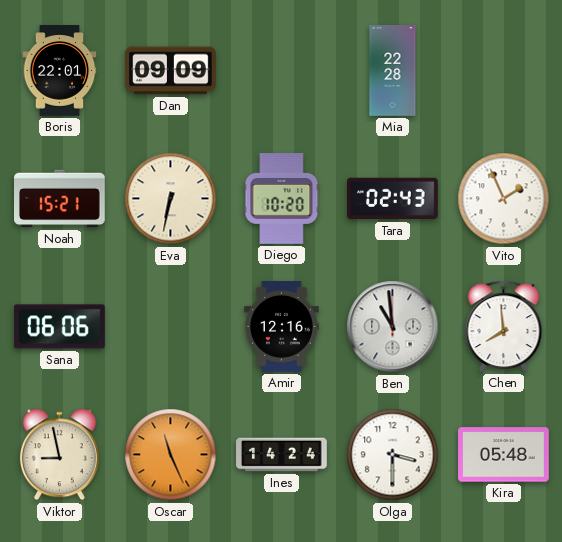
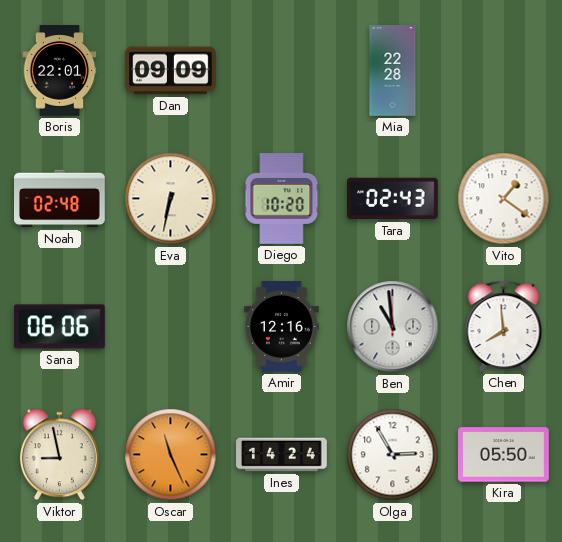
Noah: 15:21 -> 02:48
Vito: 1:56 -> 1:21
Olga: 3:30 -> 2:55
Kira: 05:48 -> 05:50
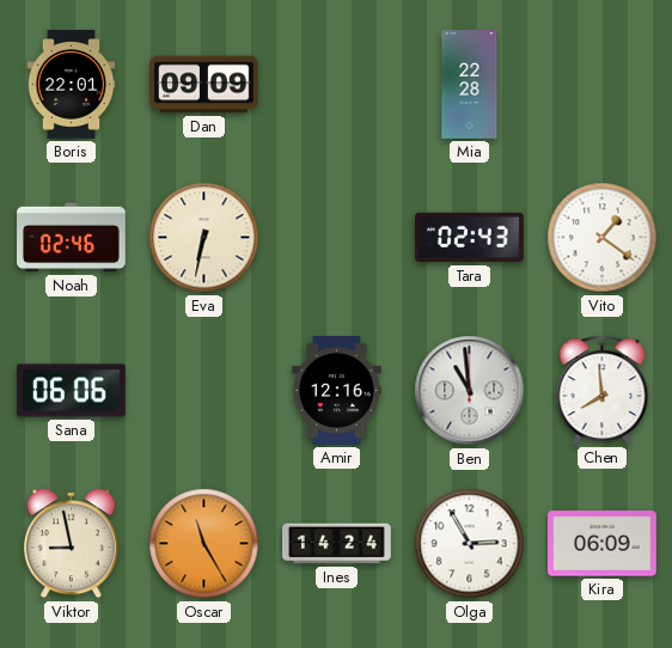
Noah: 02:48 -> 02:46
Diego: 10:20 -> none
Oscar: 11:26 -> 11:25
Kira: 05:50 -> 06:09
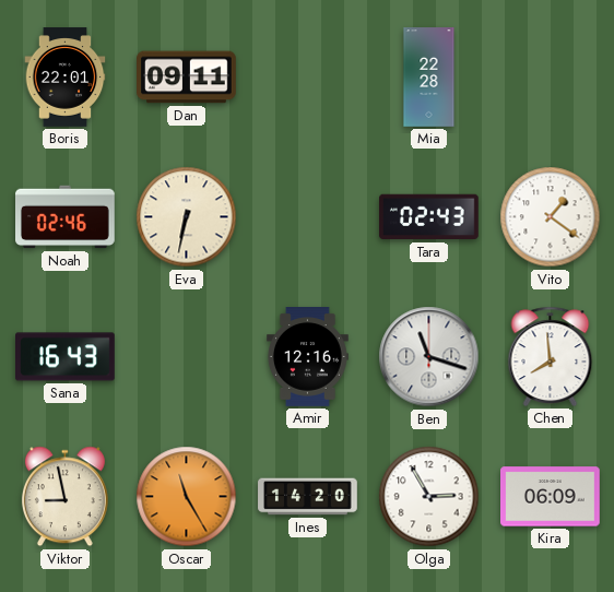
Dan: 09:09 -> 09:11
Sana: 06:06 -> 16:43
Ben: 10:59 -> 11:18
Ines: 14:24 -> 14:20
